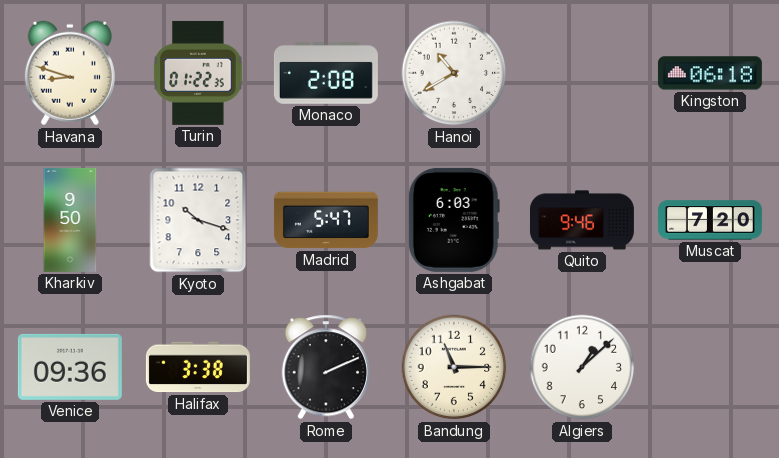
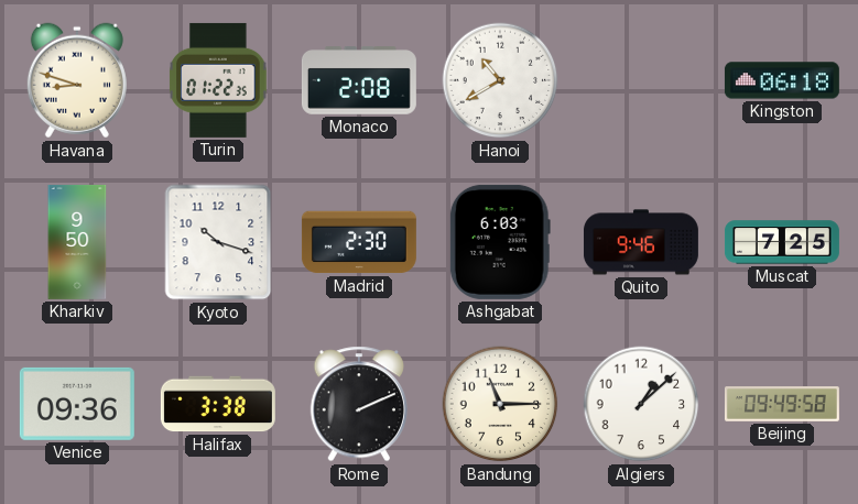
Madrid: 5:47 -> 2:30
Muscat: 7:20 -> 7:25
Beijing: none -> 09:49
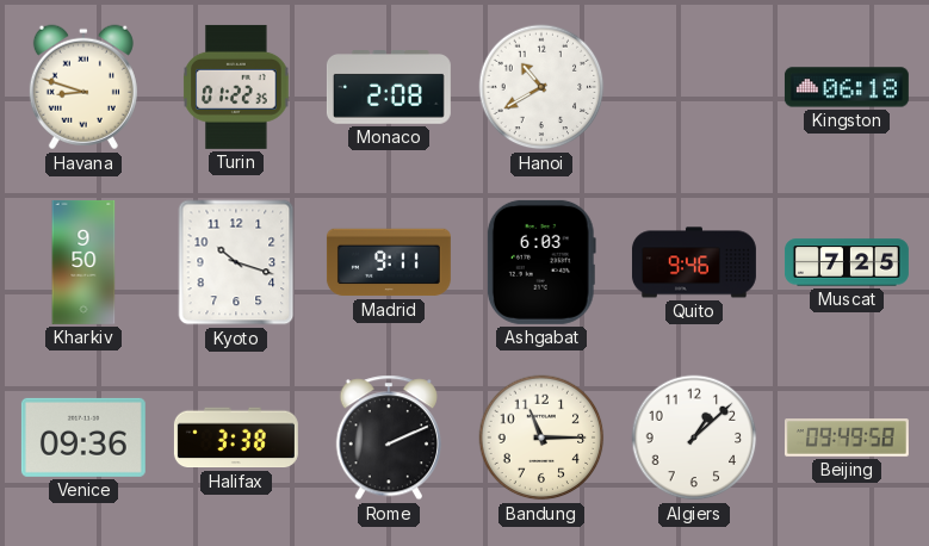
Madrid: 2:30 -> 9:11
